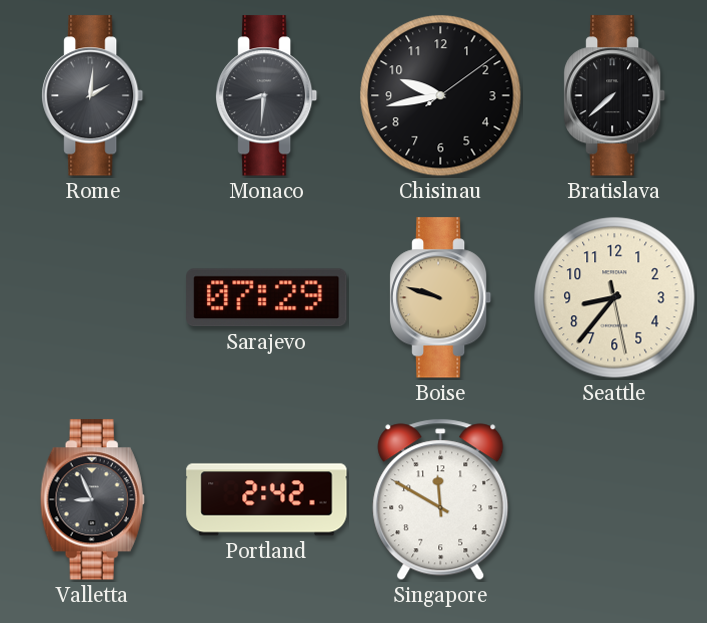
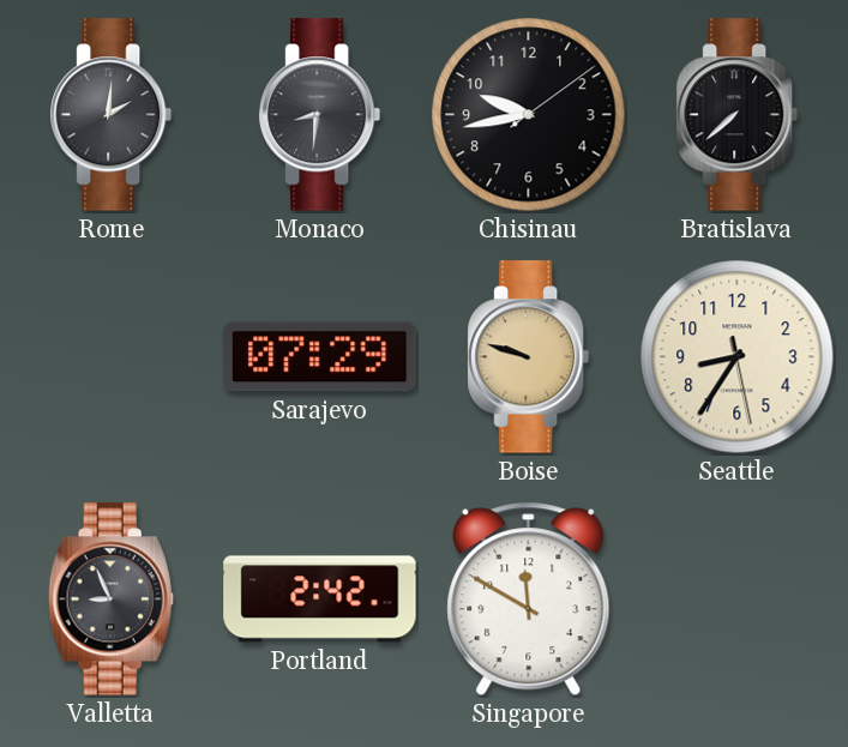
Seattle: 8:36 -> 8:35
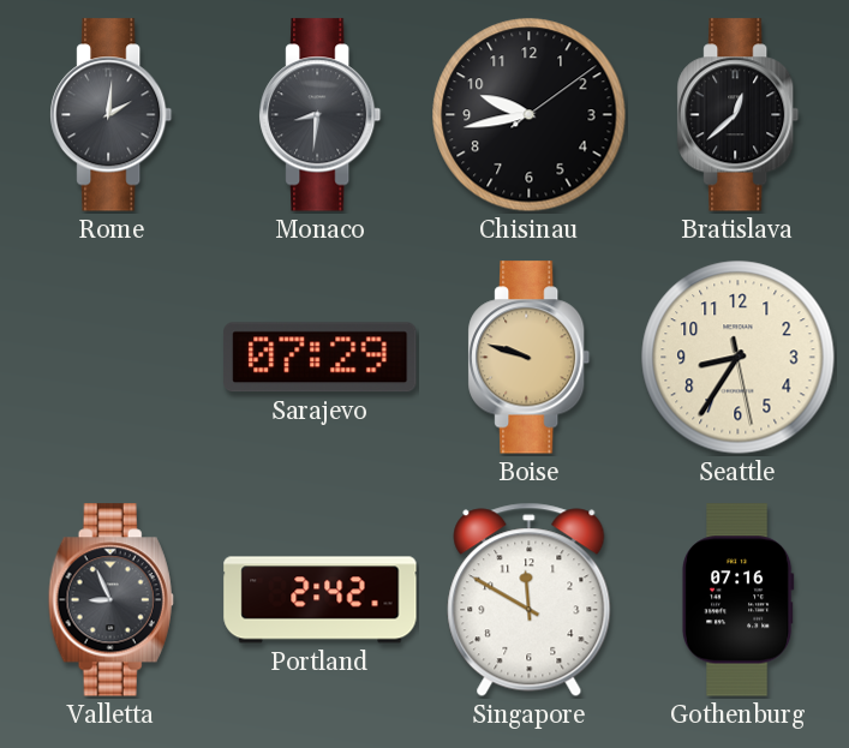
Bratislava: 7:38 -> 12:38
Gothenburg: none -> 07:16
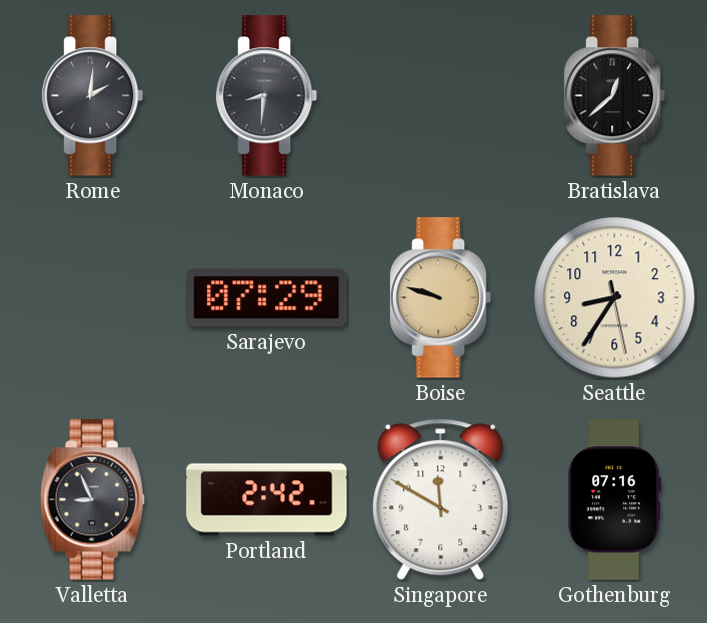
Chisinau: 9:43 -> none
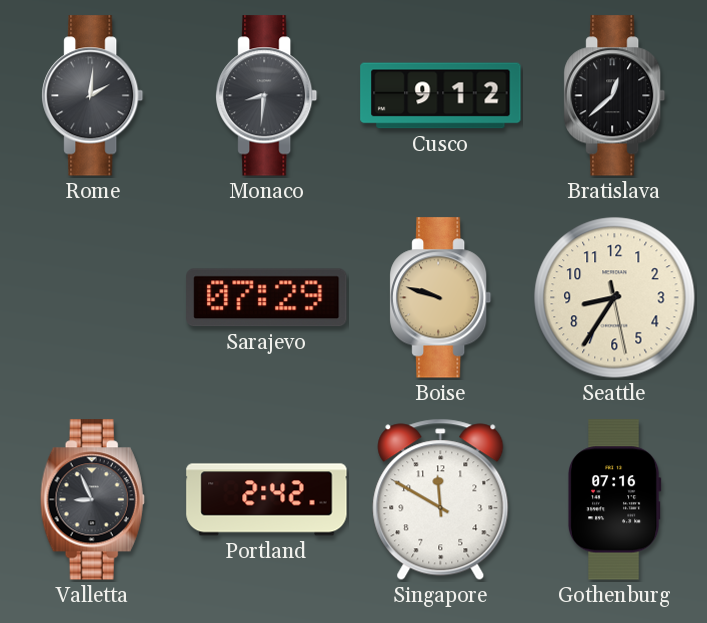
Cusco: none -> 9:12
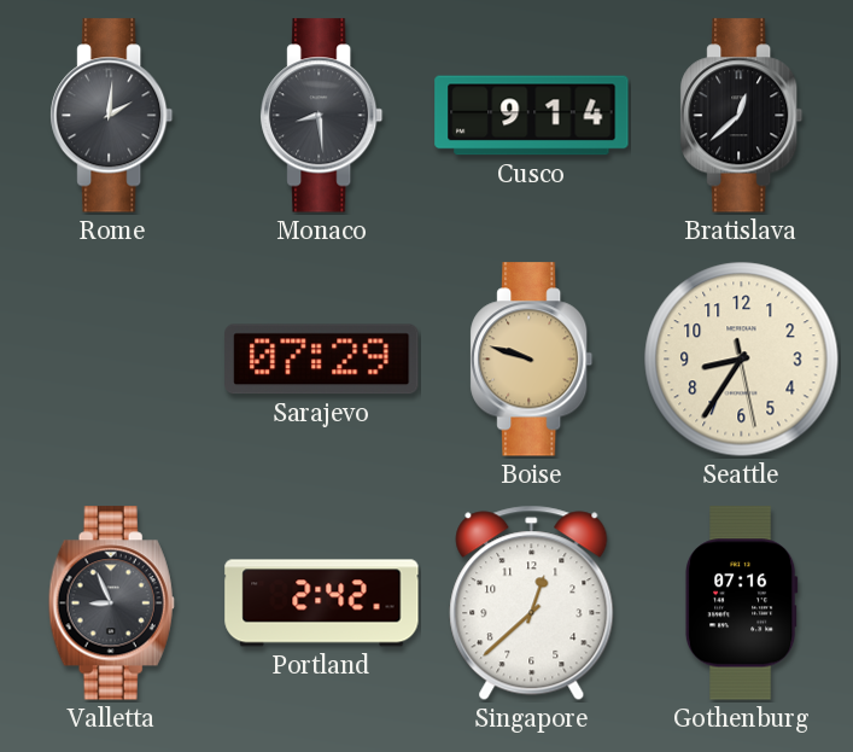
Monaco: 8:31 -> 8:29
Cusco: 9:12 -> 9:14
Singapore: 11:50 -> 12:38
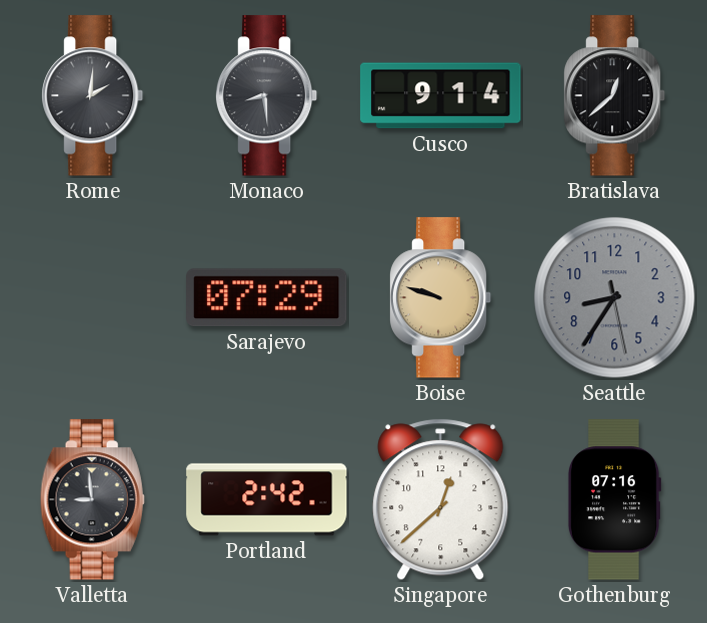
Seattle dial: cream -> grey
Valletta: 8:56 -> 8:59
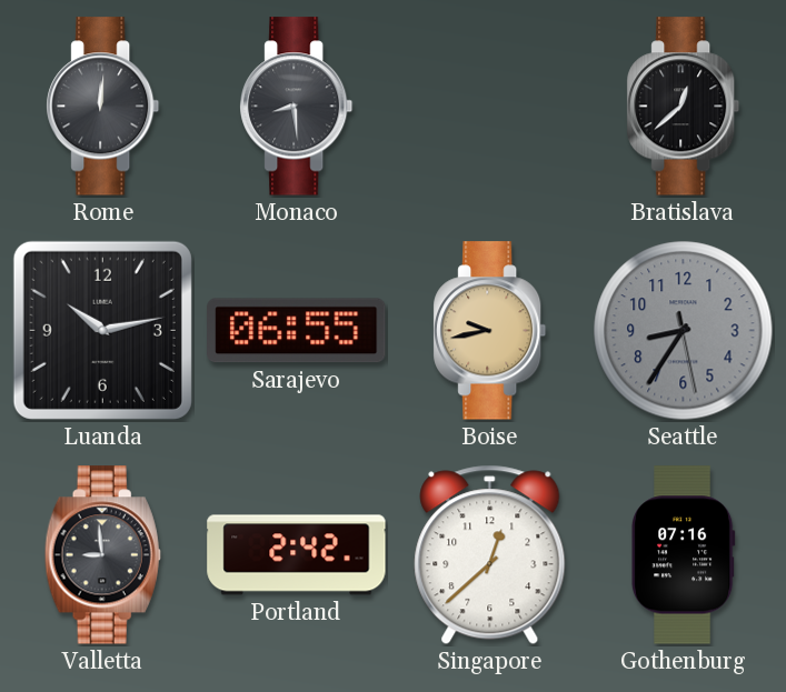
Rome: 2:01 -> 12:01
Cusco: 9:14 -> none
Luanda: none -> 10:13
Sarajevo: 07:29 -> 06:55
Boise: 9:48 -> 9:43
